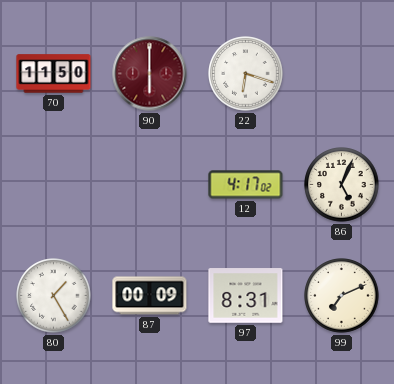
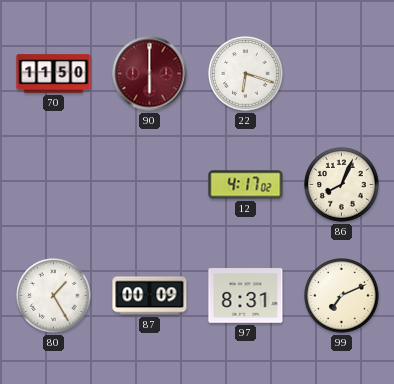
86: 5:04 -> 8:04
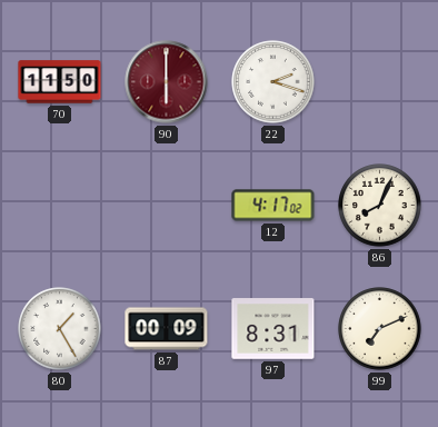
22: 6:18 -> 2:18
